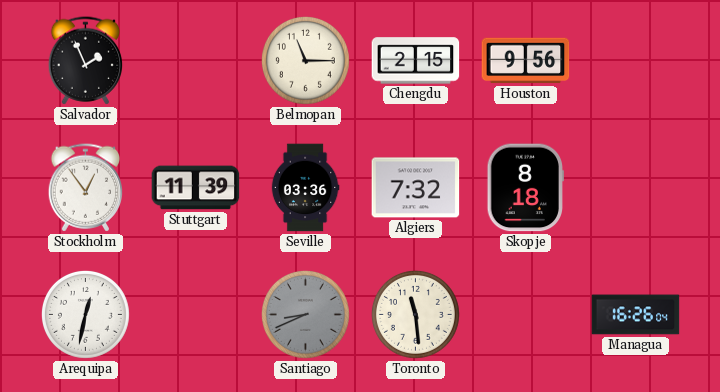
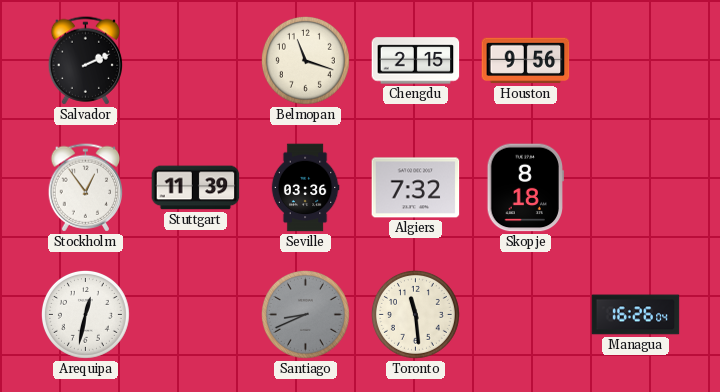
Salvador: 1:56 -> 2:11
Belmopan: 11:15 -> 11:18
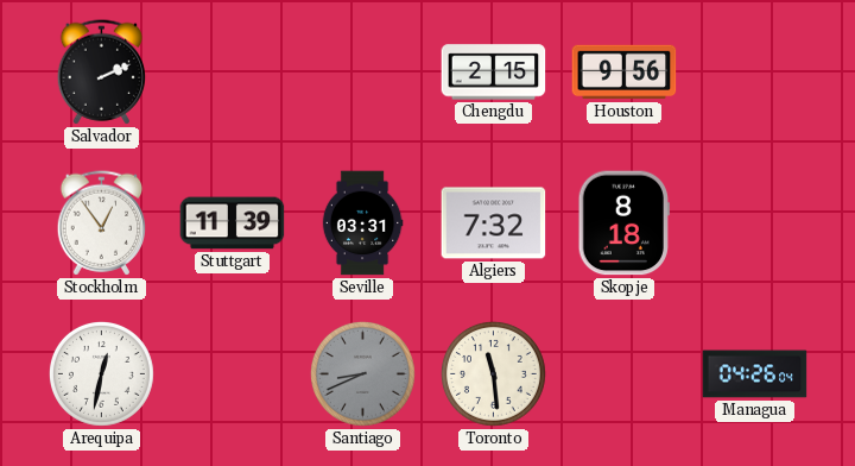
Belmopan: 11:18 -> none
Seville: 03:36 -> 03:31
Managua: 16:26 -> 04:26
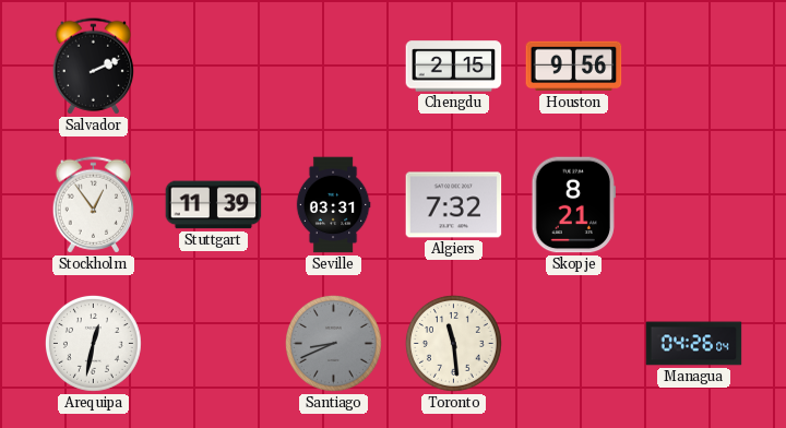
Skopje: 8:18 -> 8:21
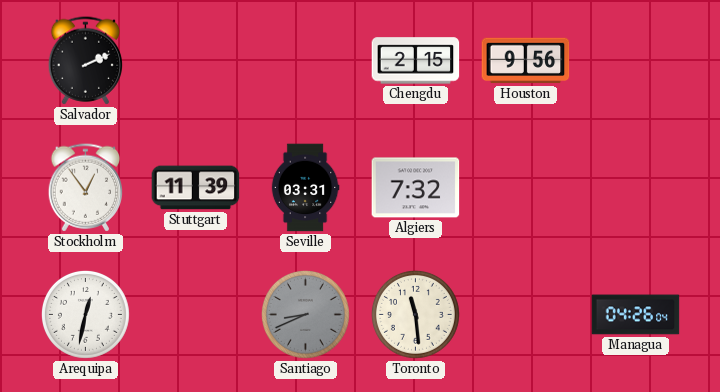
Skopje: 8:21 -> none
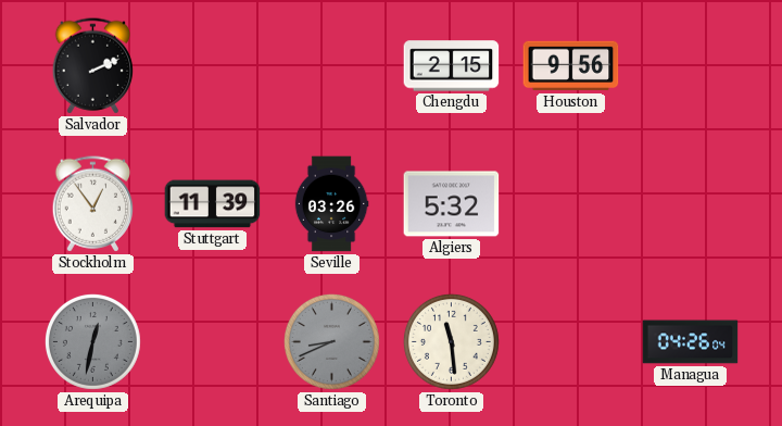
Seville: 03:31 -> 03:26
Algiers: 7:32 -> 5:32
Arequipa dial: white -> grey
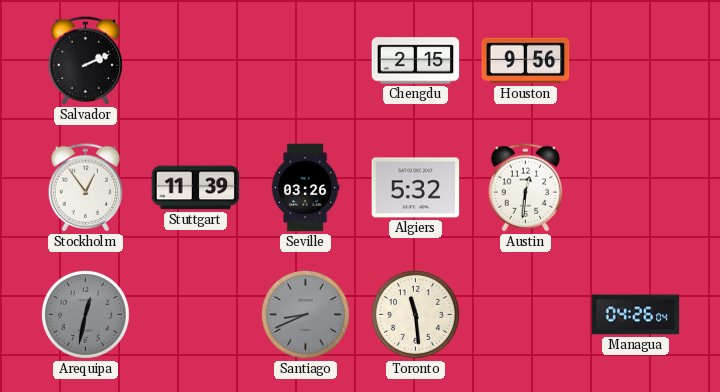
Austin: none -> 12:31
